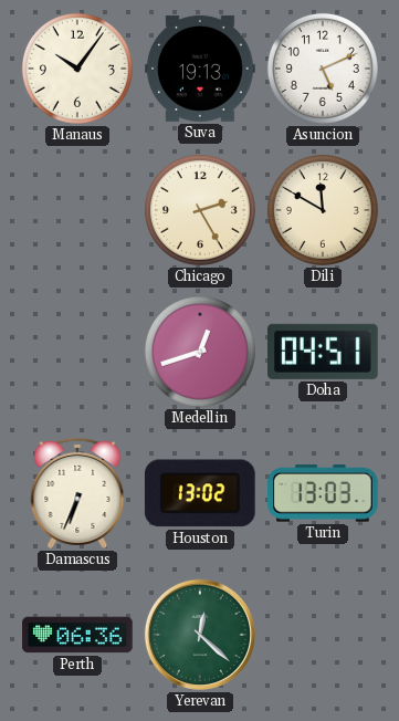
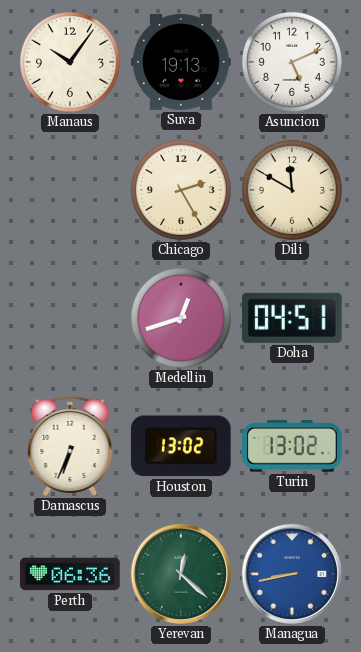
Turin: 13:03 -> 13:02
Managua: none -> 8:43
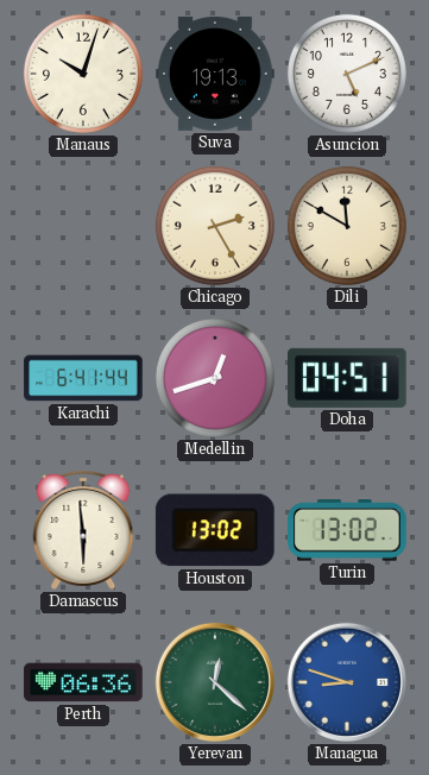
Manaus: 10:06 -> 10:03
Karachi: none -> 6:41
Damascus: 6:34 -> 5:59
Managua: 8:43 -> 8:48
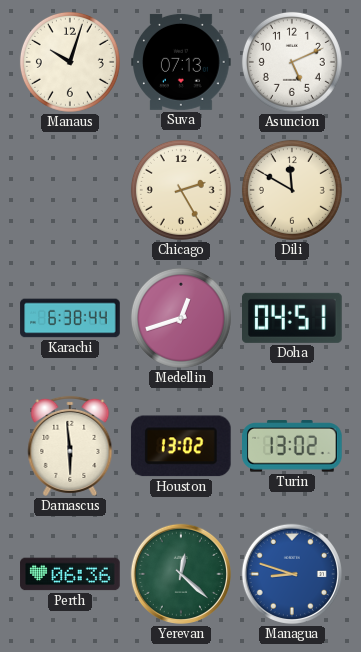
Suva: 19:13 -> 07:13
Karachi: 6:41 -> 6:38
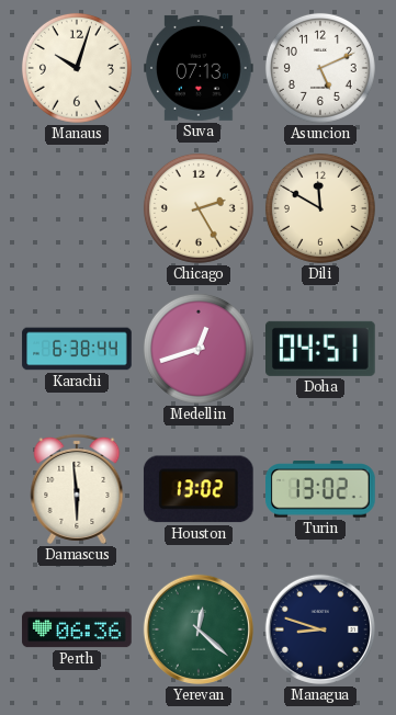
Managua dial: blue -> navy
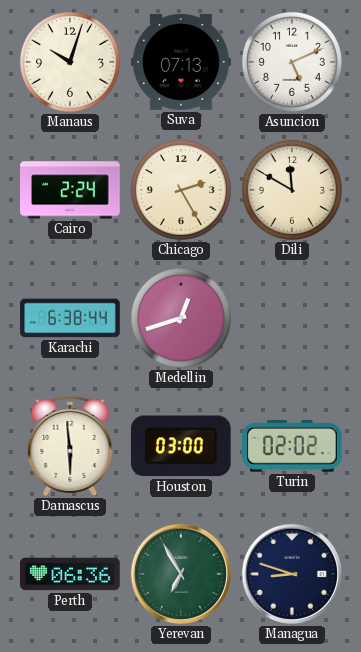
Cairo: none -> 2:24
Doha: 04:51 -> none
Houston: 13:02 -> 03:00
Turin: 13:02 -> 02:02
Yerevan: 12:22 -> 6:55
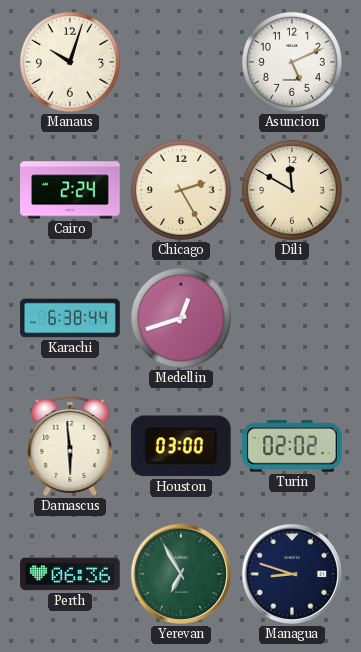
Suva: 07:13 -> none
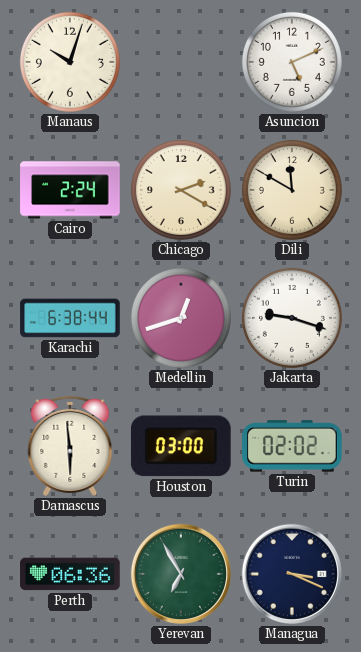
Chicago: 2:25 -> 2:20
Jakarta: none -> 9:18
Managua: 8:48 -> 3:19
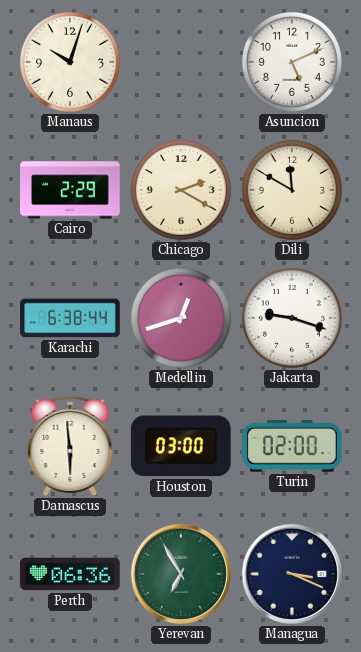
Cairo: 2:24 -> 2:29
Turin: 02:02 -> 02:00
